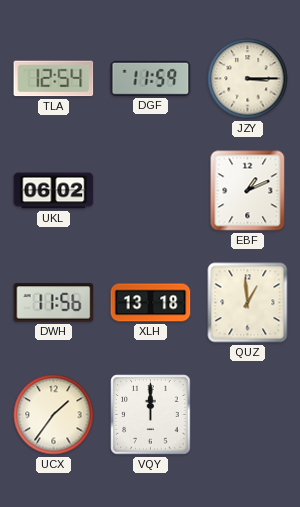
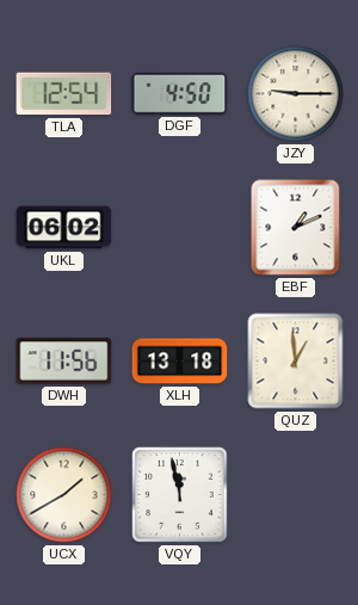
DGF: 11:59 -> 4:50
JZY: 3:15 -> 9:15
UCX: 1:36 -> 1:40
VQY: 12:00 -> 11:58
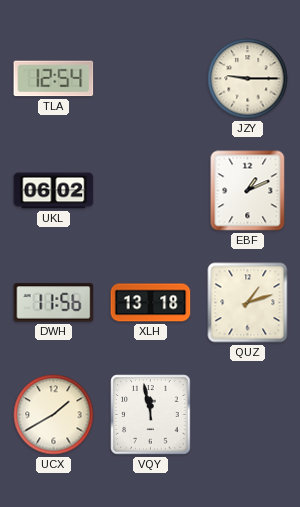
DGF: 4:50 -> none
QUZ: 12:59 -> 1:12
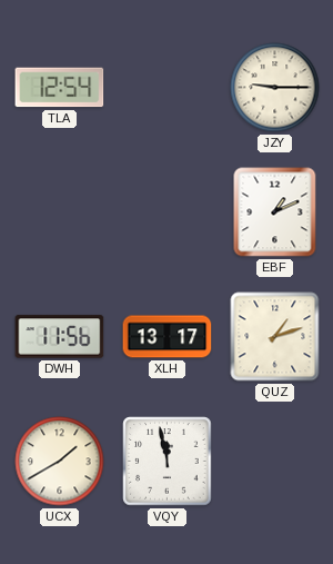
UKL: 06:02 -> none
XLH: 13:18 -> 13:17
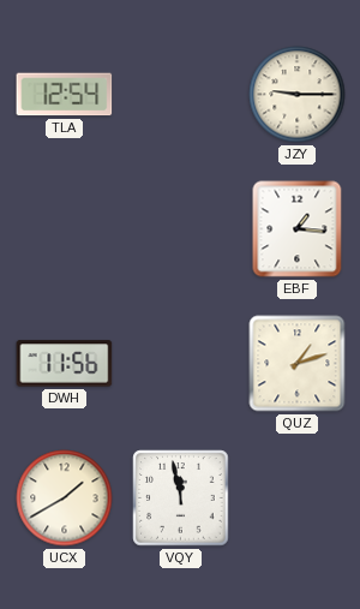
EBF: 1:11 -> 1:16
XLH: 13:17 -> none
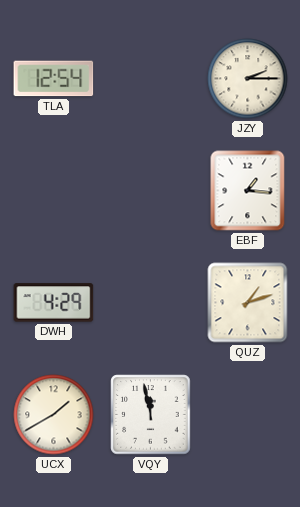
JZY: 9:15 -> 2:15
DWH: 11:56 -> 4:29
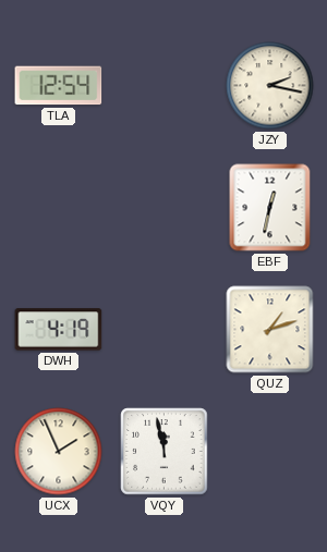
JZY: 2:15 -> 2:17
EBF: 1:16 -> 12:32
DWH: 4:29 -> 4:19
UCX: 1:40 -> 1:56
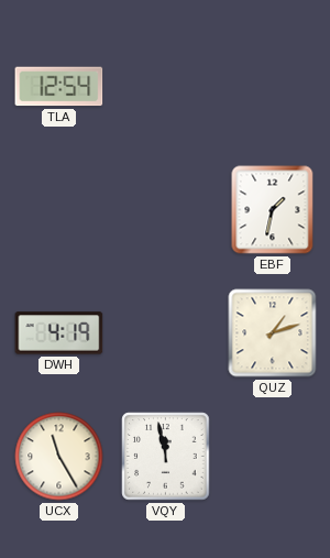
JZY: 2:17 -> none
EBF: 12:32 -> 1:32
UCX: 1:56 -> 11:25
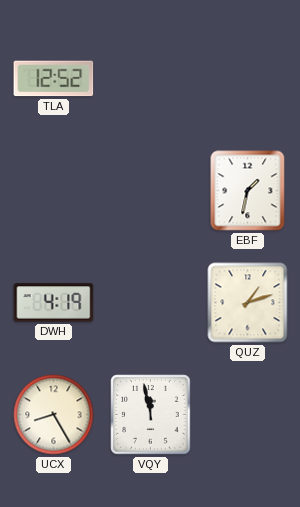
TLA: 12:54 -> 12:52
UCX: 11:25 -> 8:25
